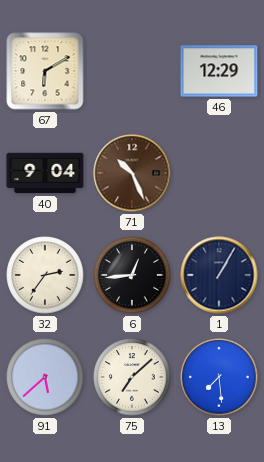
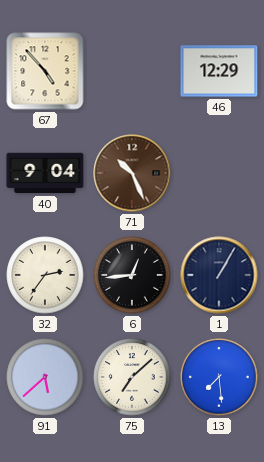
67: 6:10 -> 4:53
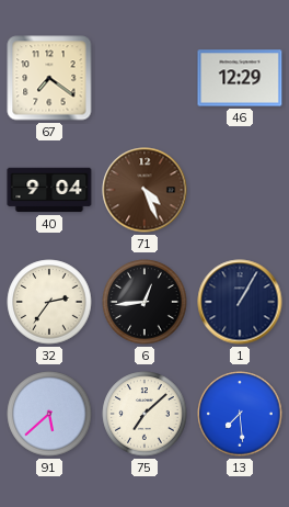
67: 4:53 -> 7:21
71: 10:26 -> 4:26
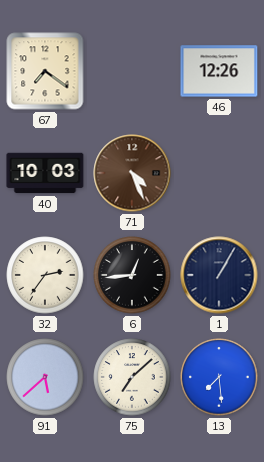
46: 12:29 -> 12:26
40: 9:04 -> 10:03
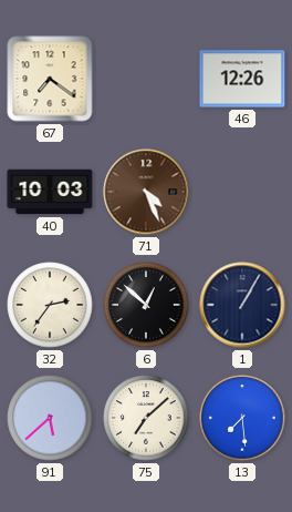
6: 12:44 -> 12:52
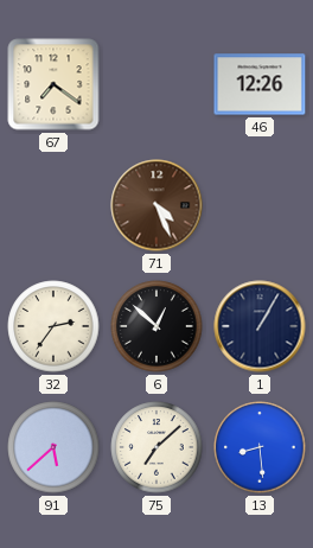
40: 10:03 -> none
13: 7:29 -> 8:29
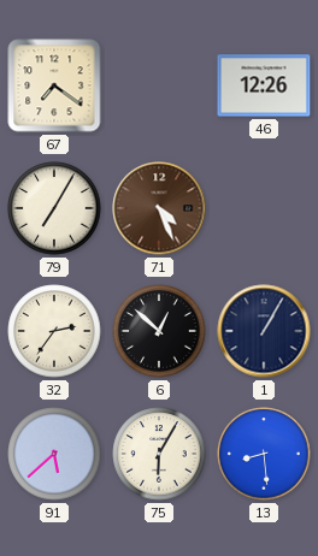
79: none -> 7:05
75: 7:08 -> 6:05
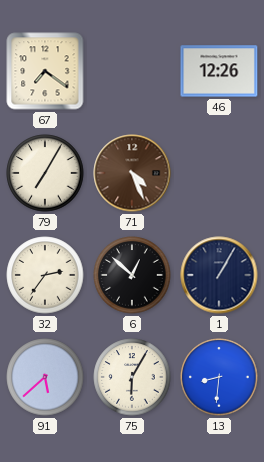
13: 8:29 -> 8:31
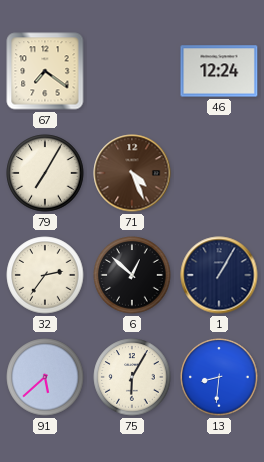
46: 12:26 -> 12:24
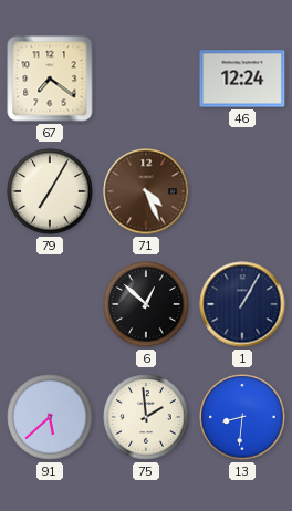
32: 2:36 -> none
75: 6:05 -> 1:59
